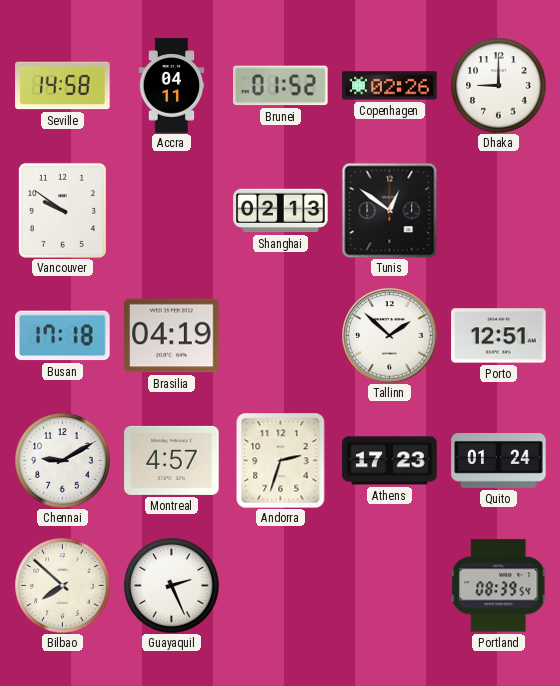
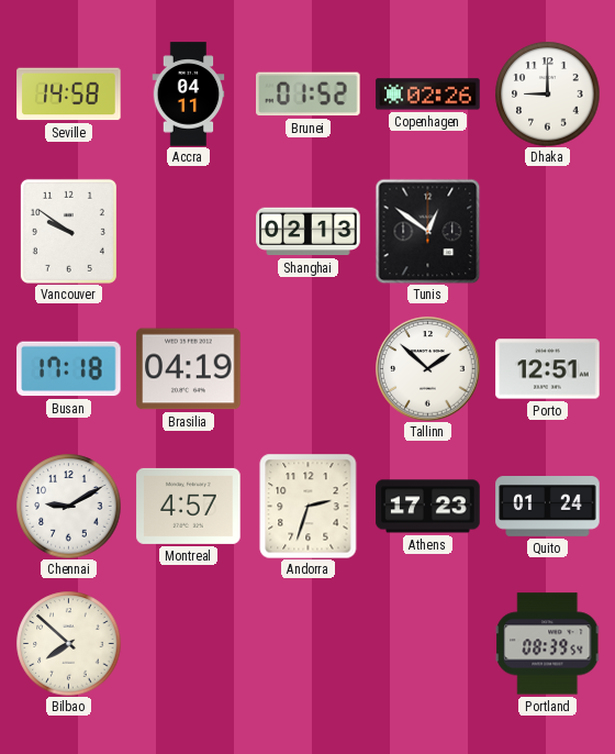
Guayaquil: 2:26 -> none
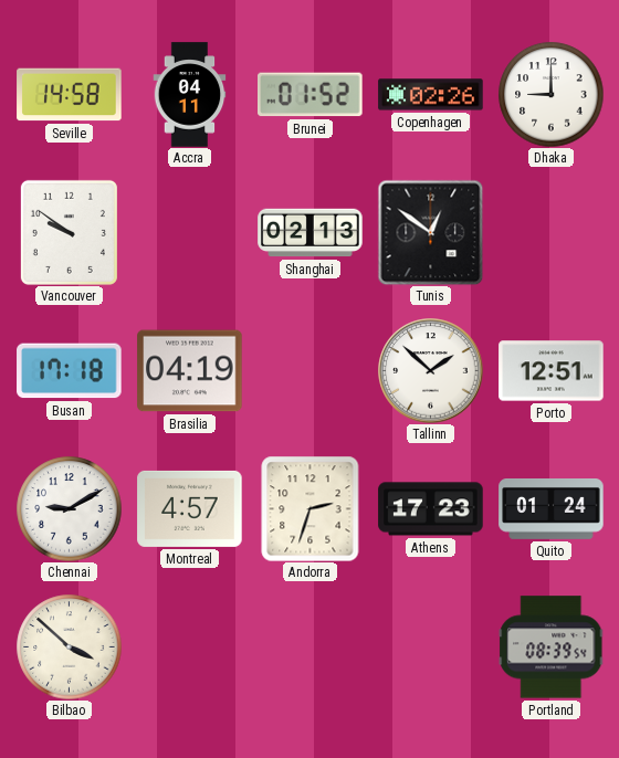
Bilbao: 7:52 -> 3:52
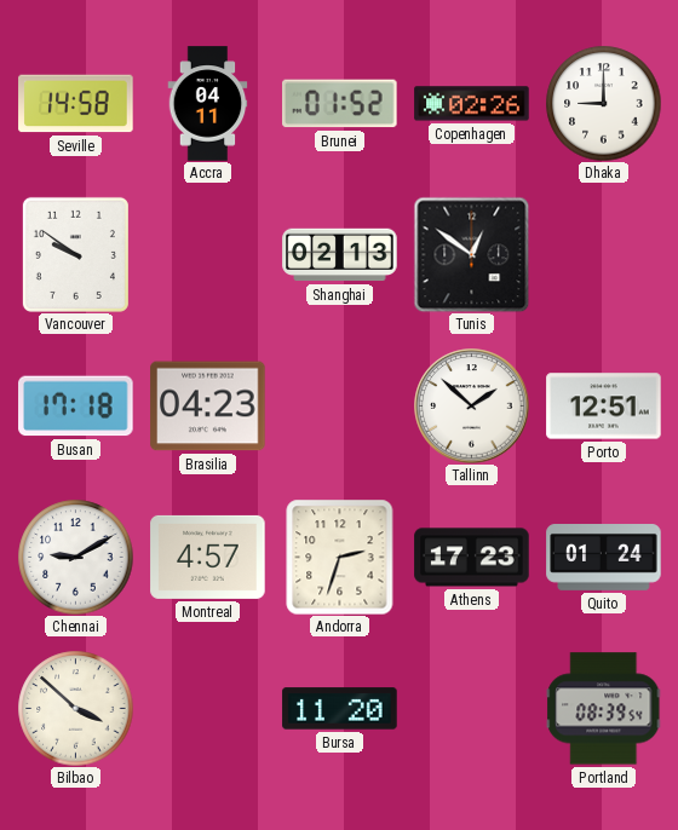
Brasilia: 04:19 -> 04:23
Bursa: none -> 11:20
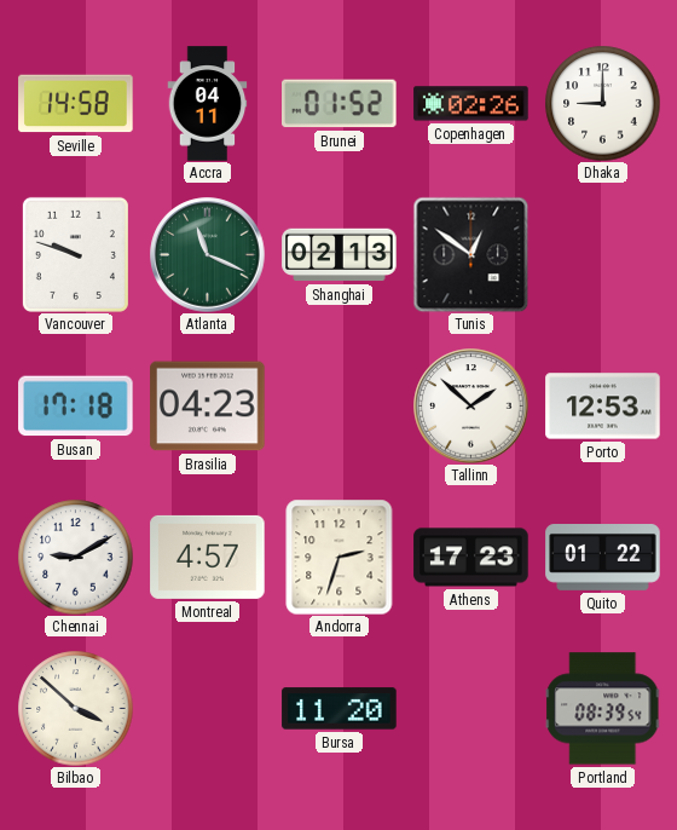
Vancouver: 9:51 -> 9:48
Atlanta: none -> 11:19
Porto: 12:51 -> 12:53
Quito: 01:24 -> 01:22
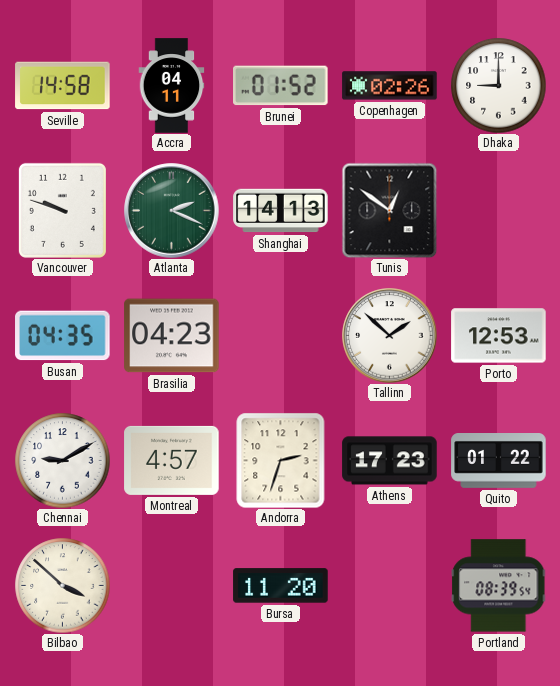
Atlanta: 11:19 -> 2:19
Shanghai: 02:13 -> 14:13
Busan: 17:18 -> 04:35
